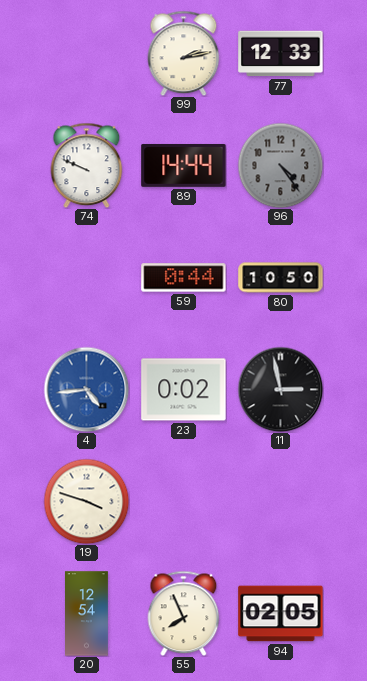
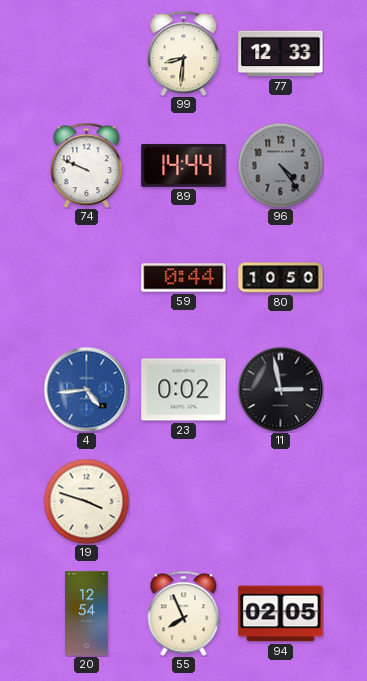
99: 2:13 -> 8:31
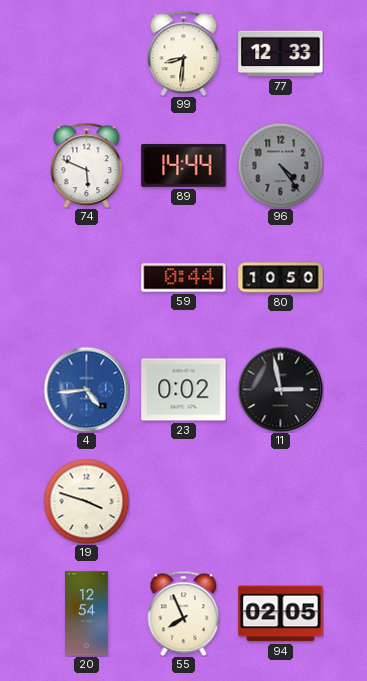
74: 9:49 -> 5:49
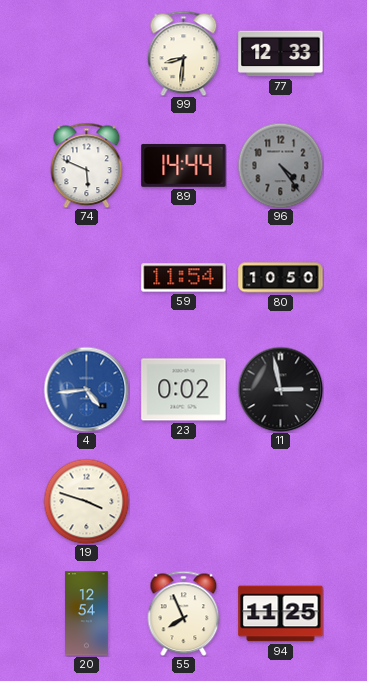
59: 0:44 -> 11:54
94: 02:05 -> 11:25
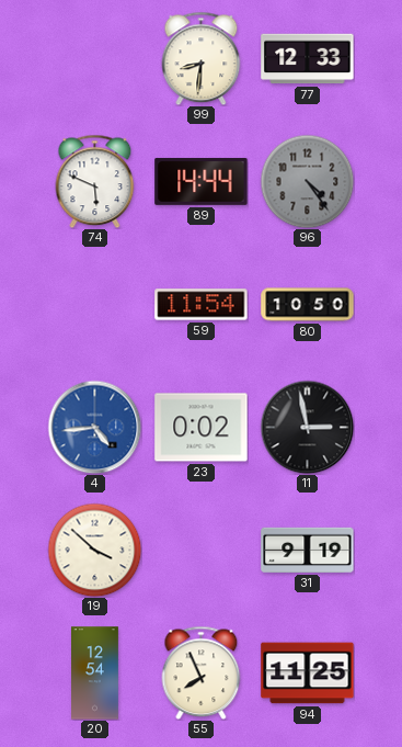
19: 3:48 -> 3:52
31: none -> 9:19
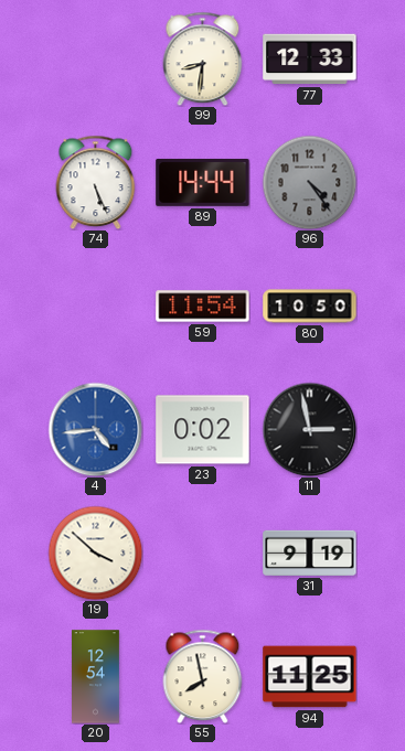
74: 5:49 -> 5:26
55: 7:56 -> 7:58
